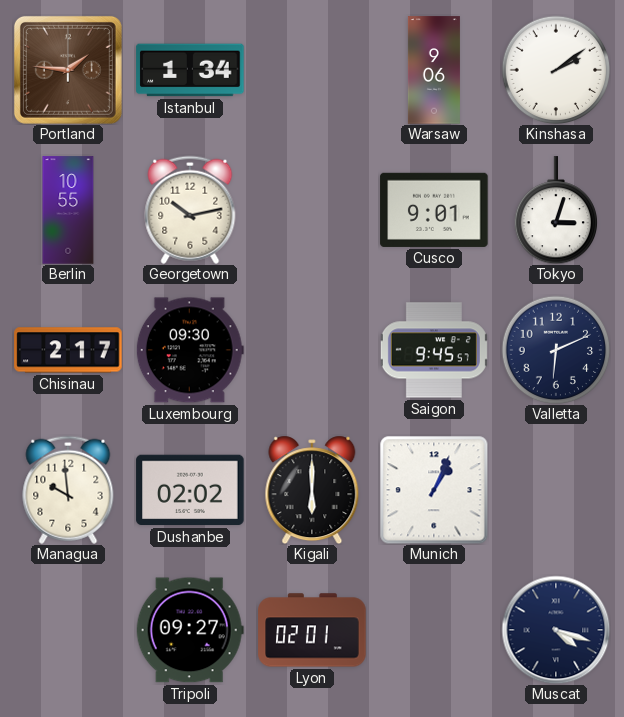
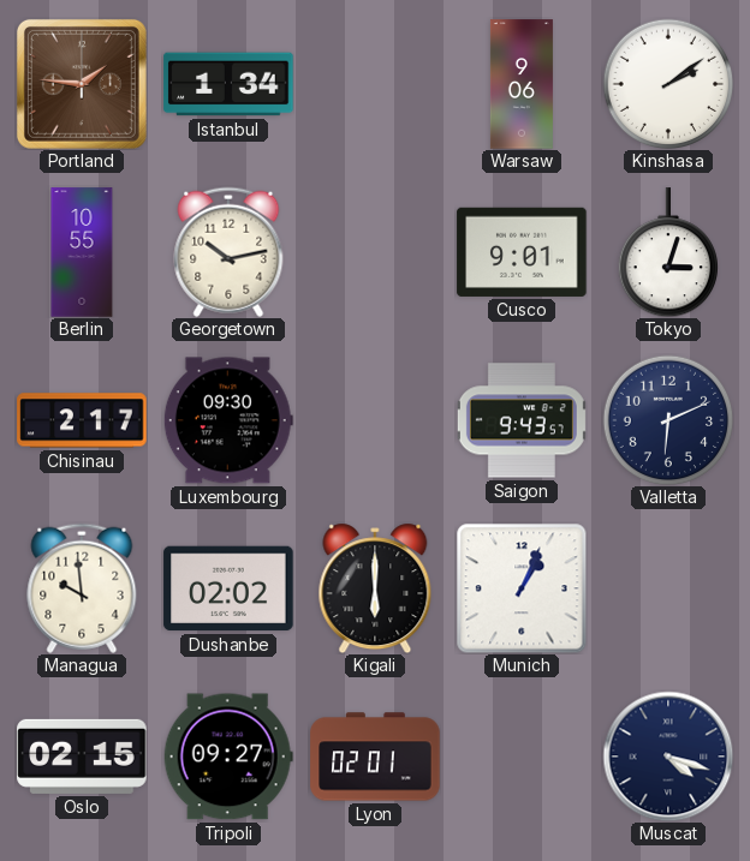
Saigon: 9:45 -> 9:43
Oslo: none -> 02:15
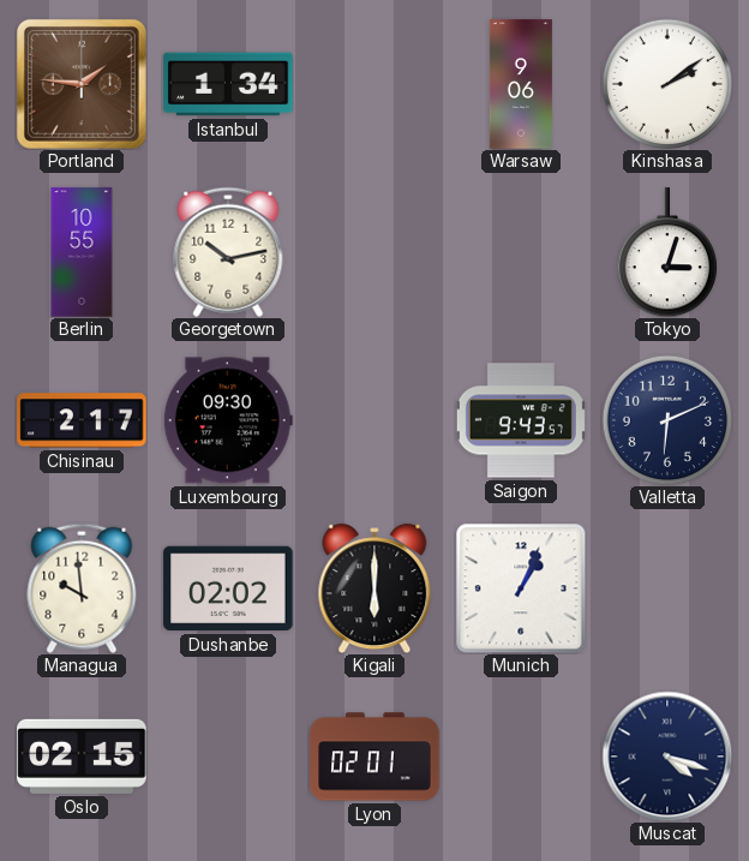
Cusco: 9:01 -> none
Tripoli: 09:27 -> none
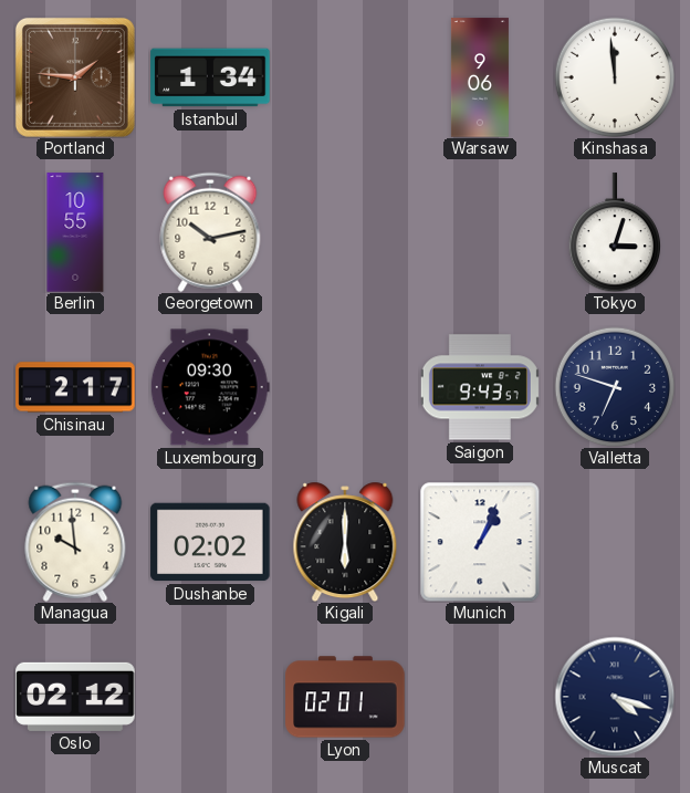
Kinshasa: 2:09 -> 11:59
Valletta: 6:11 -> 6:48
Oslo: 02:15 -> 02:12
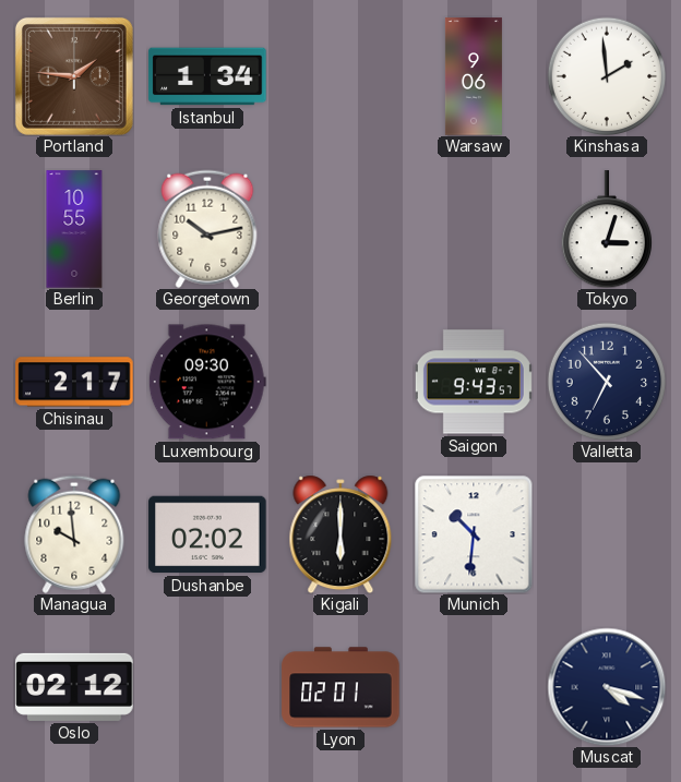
Kinshasa: 11:59 -> 1:59
Valletta: 6:48 -> 6:53
Munich: 1:04 -> 10:31
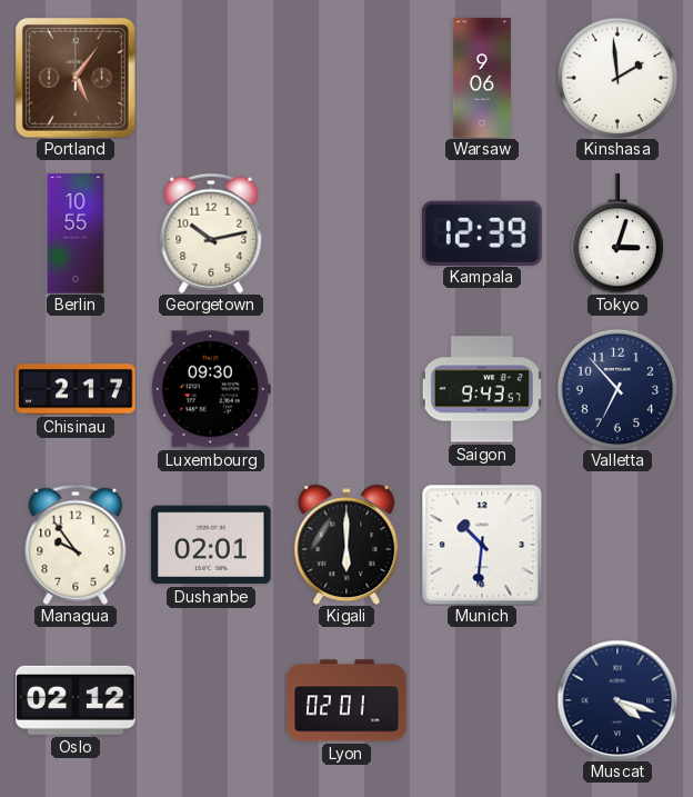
Portland: 1:46 -> 5:06
Istanbul: 1:34 -> none
Kampala: none -> 12:39
Managua: 9:59 -> 9:54
Dushanbe: 02:02 -> 02:01
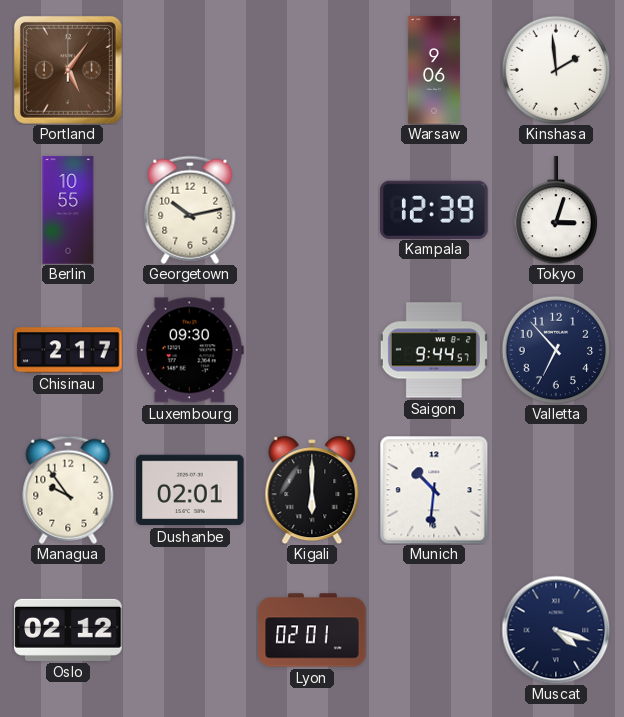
Saigon: 9:43 -> 9:44
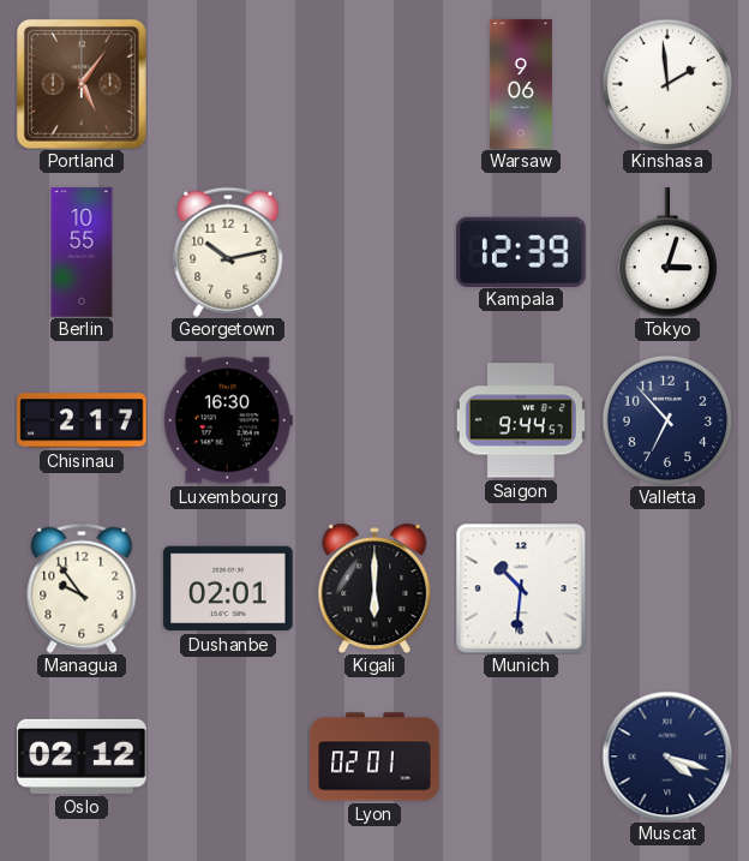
Luxembourg: 09:30 -> 16:30
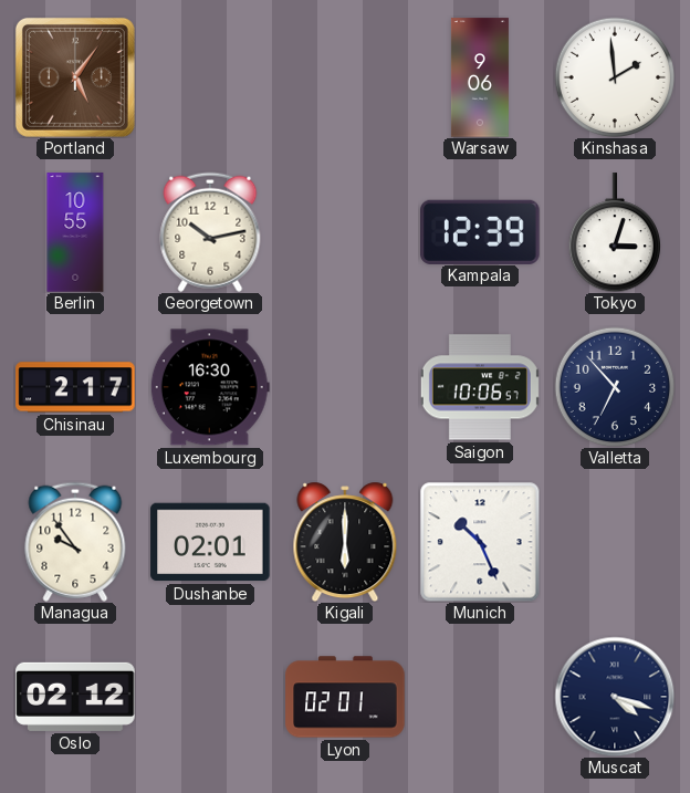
Saigon: 9:44 -> 10:06
Munich: 10:31 -> 10:26
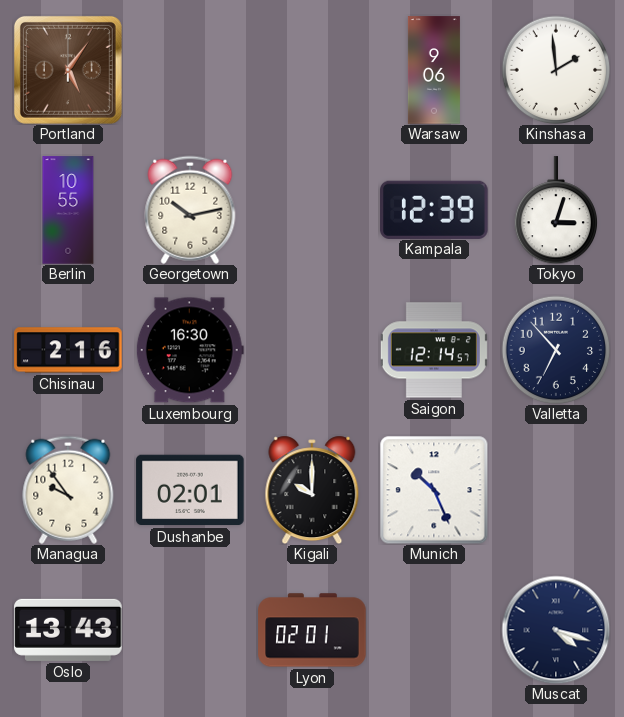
Chisinau: 2:17 -> 2:16
Saigon: 10:06 -> 12:14
Kigali: 6:00 -> 10:00
Oslo: 02:12 -> 13:43
